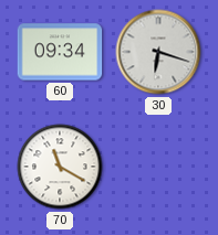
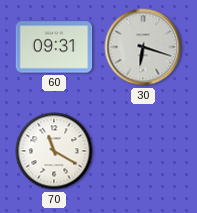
60: 09:34 -> 09:31
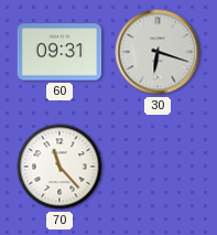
70: 11:20 -> 11:23
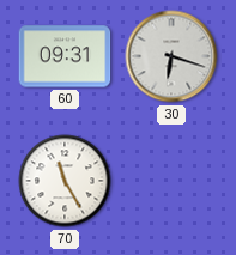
70: 11:23 -> 11:25
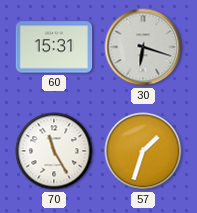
60: 09:31 -> 15:31
57: none -> 1:33
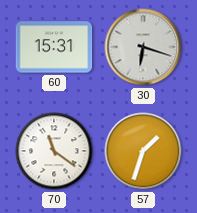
70: 11:25 -> 11:21
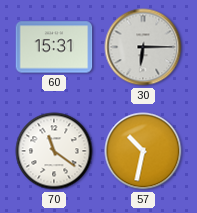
30: 6:18 -> 6:15
57: 1:33 -> 10:32
